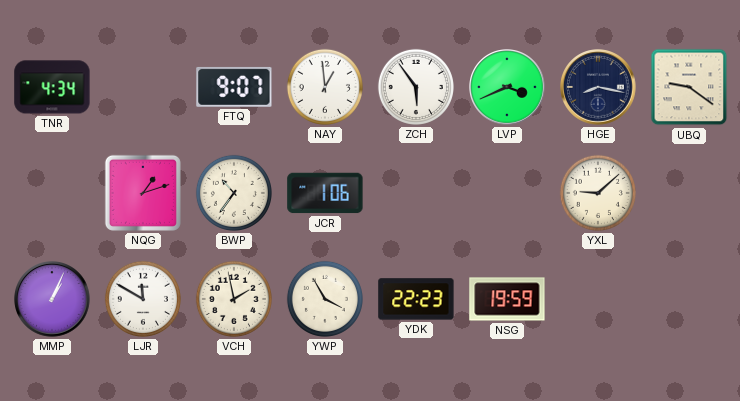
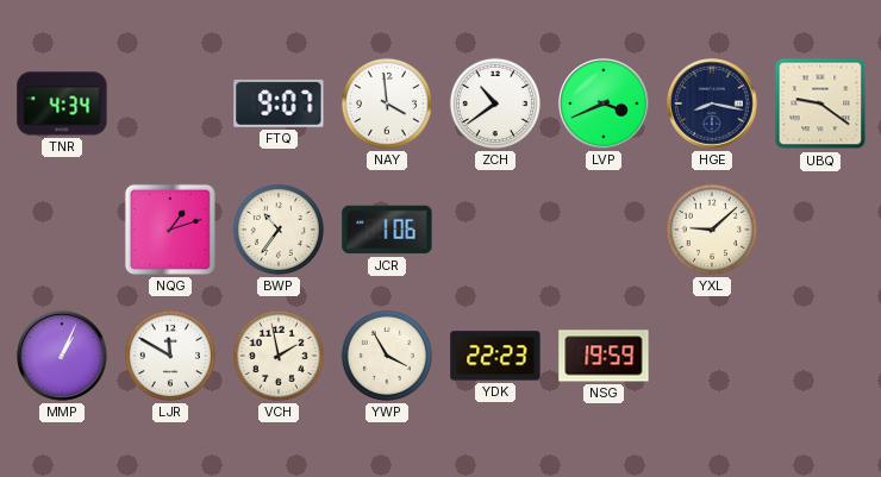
NAY: 12:59 -> 3:59
ZCH: 5:54 -> 10:39
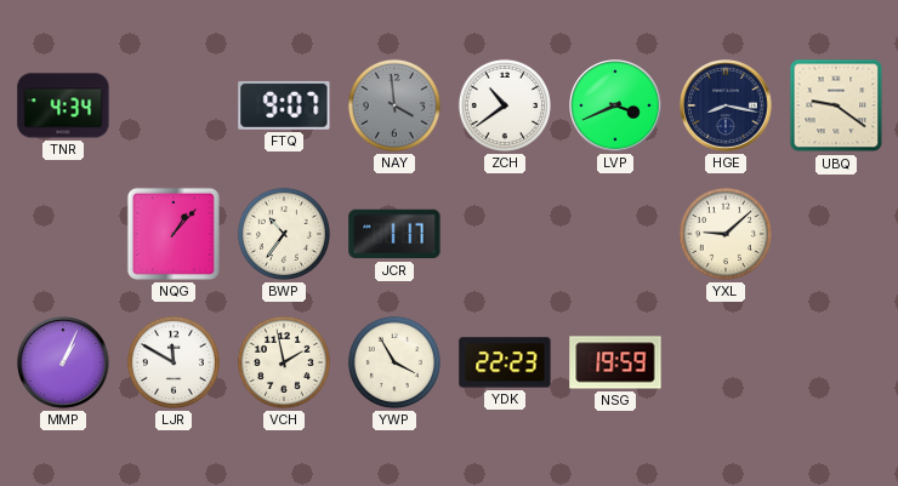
NAY dial: white -> grey
NQG: 1:12 -> 1:07
JCR: 1:06 -> 1:17
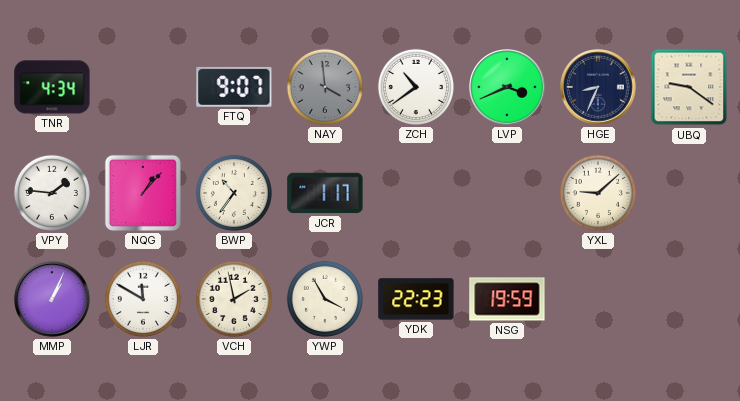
HGE: 8:17 -> 8:34
VPY: none -> 1:46
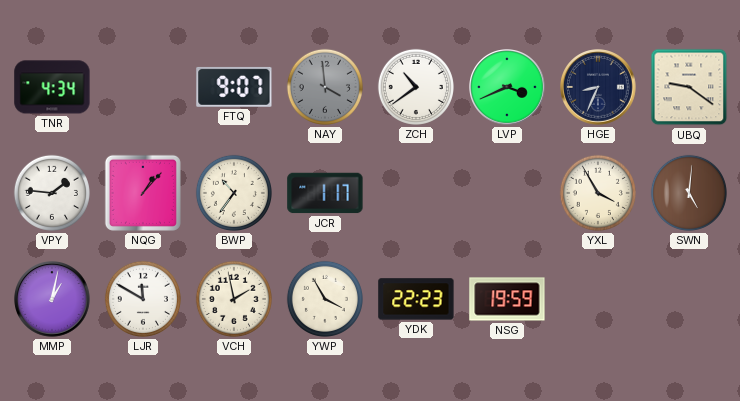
YXL: 9:08 -> 3:55
SWN: none -> 5:01
MMP: 1:04 -> 1:02
